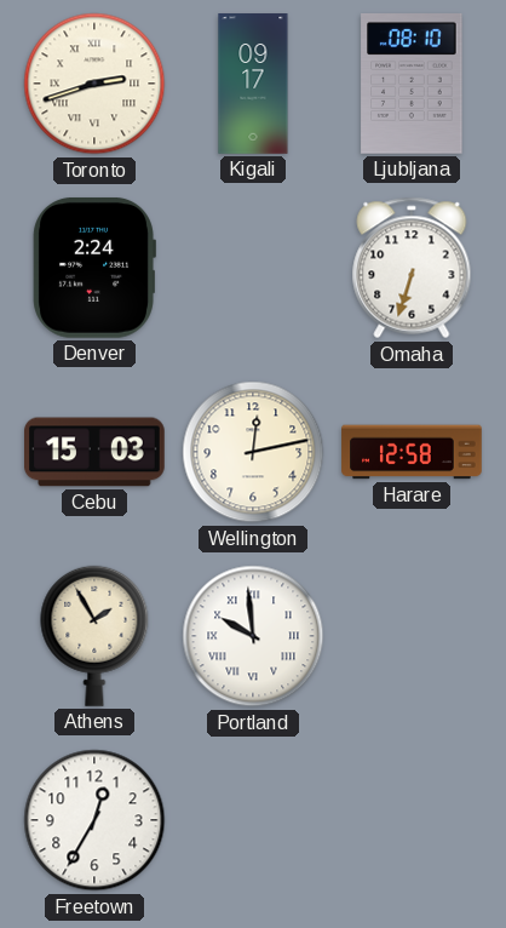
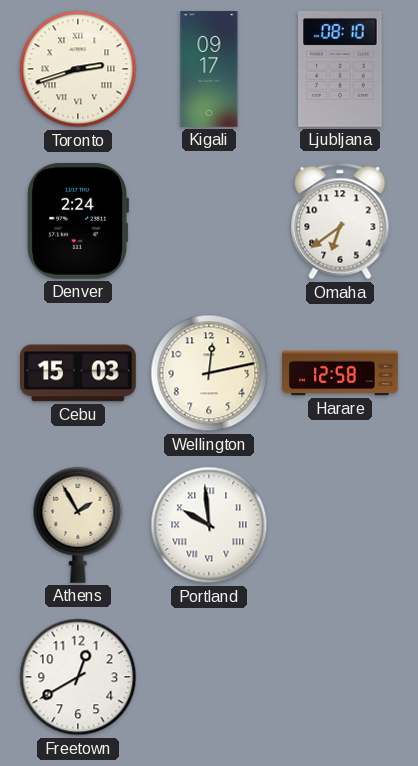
Omaha: 6:33 -> 6:39
Freetown: 12:35 -> 12:40
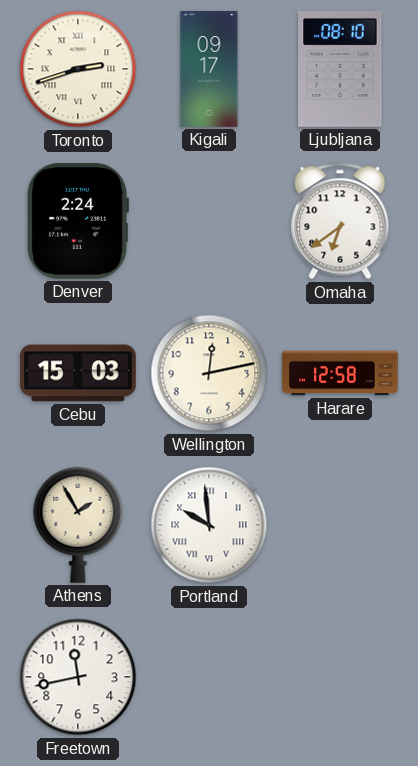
Freetown: 12:40 -> 11:43
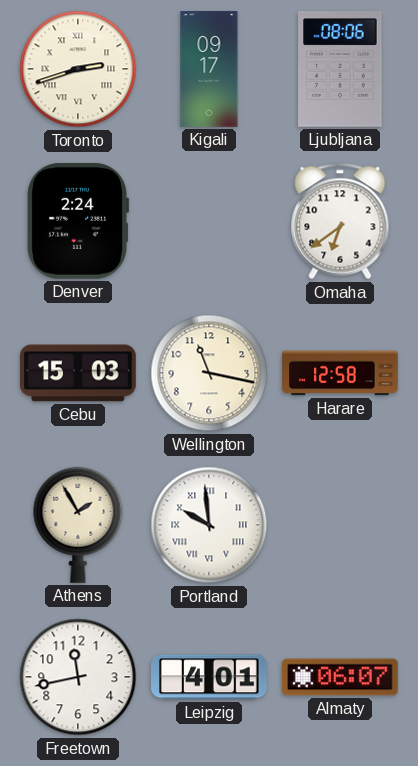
Ljubljana: 08:10 -> 08:06
Wellington: 12:13 -> 11:17
Leipzig: none -> 4:01
Almaty: none -> 06:07
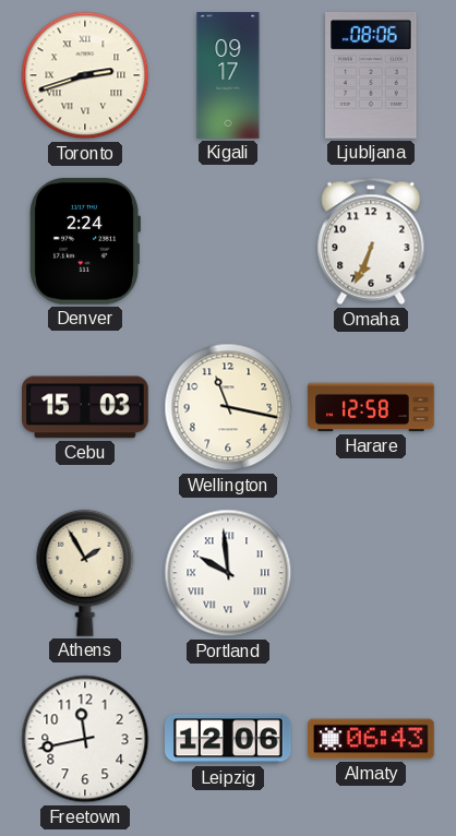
Omaha: 6:39 -> 6:34
Leipzig: 4:01 -> 12:06
Almaty: 06:07 -> 06:43
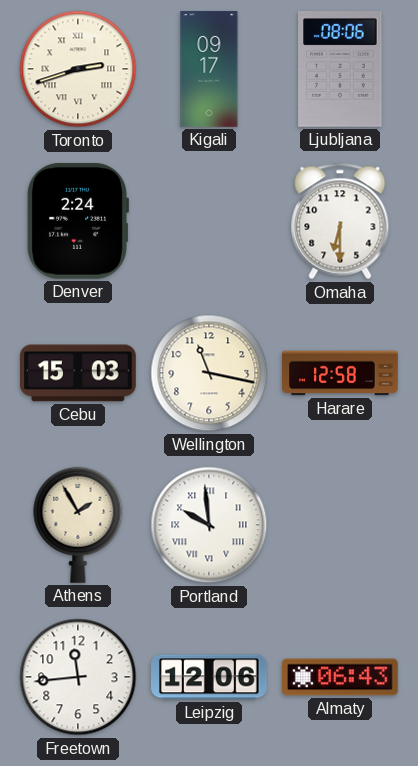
Omaha: 6:34 -> 6:30
Freetown: 11:43 -> 11:44
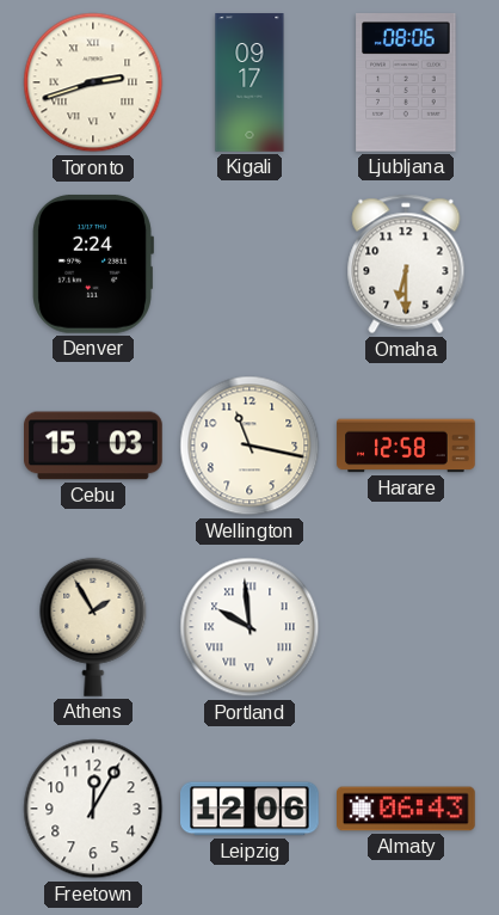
Freetown: 11:44 -> 12:05
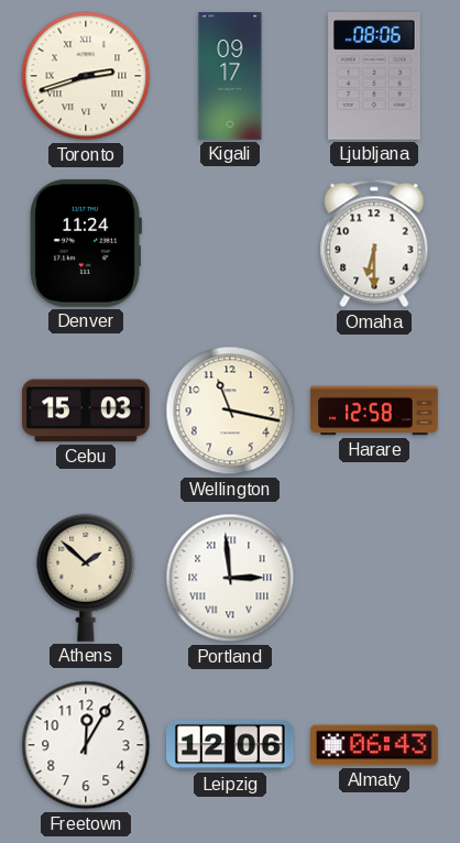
Denver: 2:24 -> 11:24
Athens: 1:55 -> 1:52
Portland: 9:59 -> 2:59
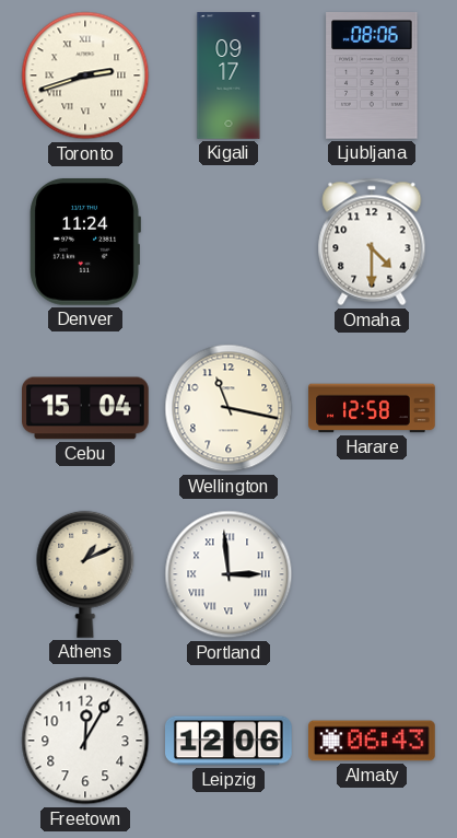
Omaha: 6:30 -> 4:30
Cebu: 15:03 -> 15:04
Athens: 1:52 -> 1:11
